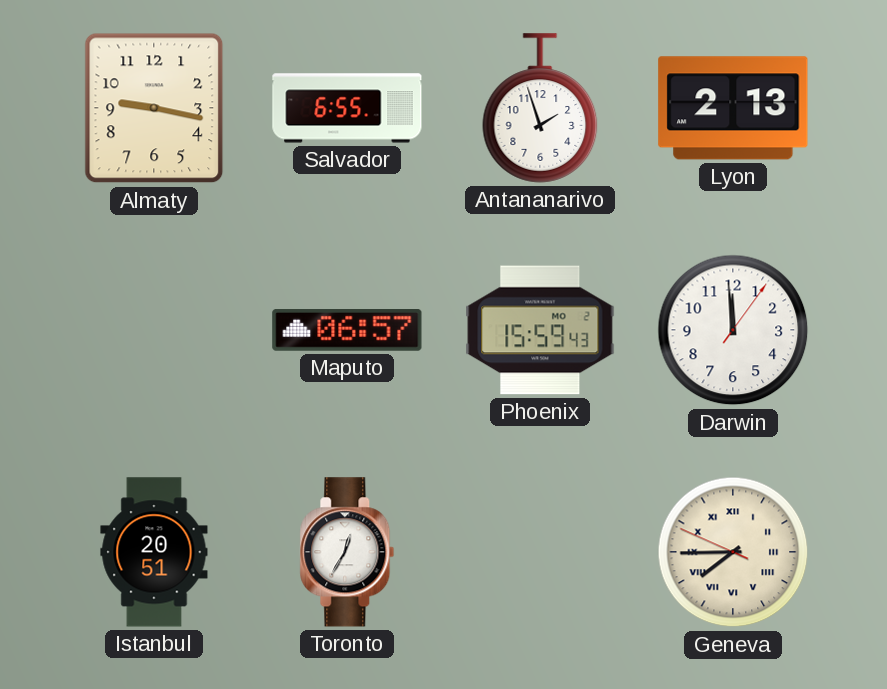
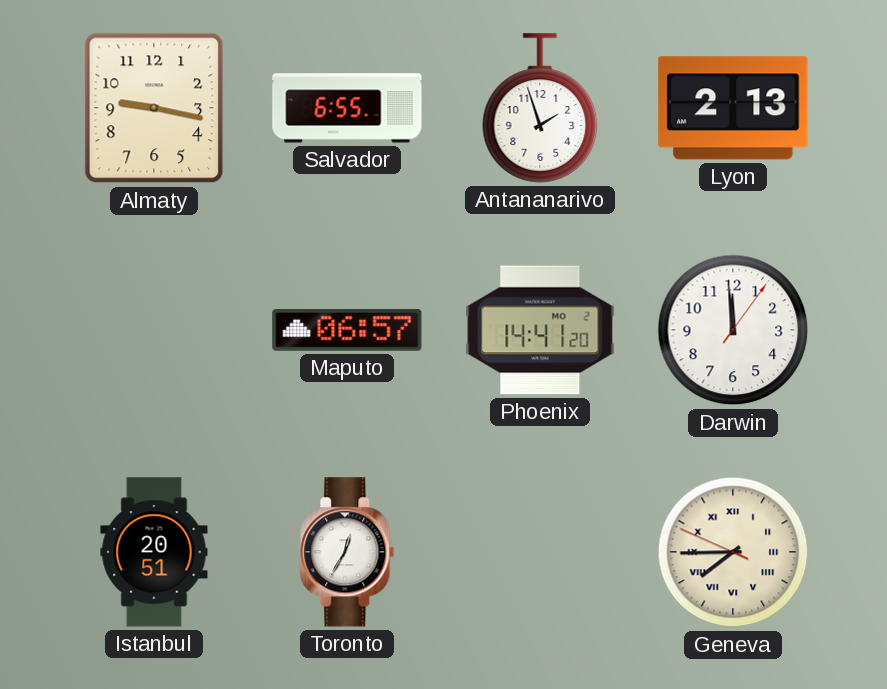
Phoenix: 15:59 -> 14:41
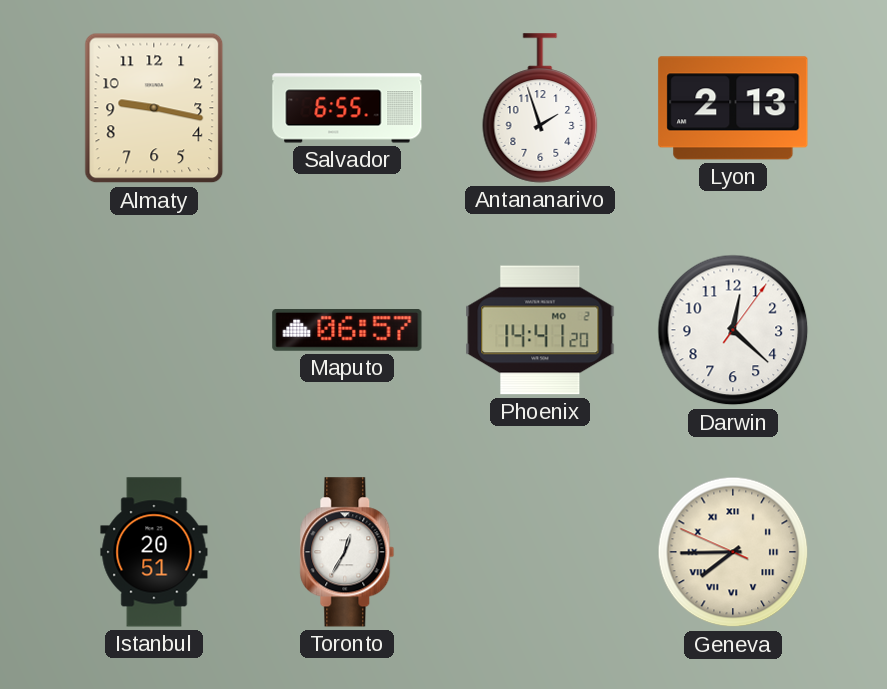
Darwin: 11:59 -> 12:22
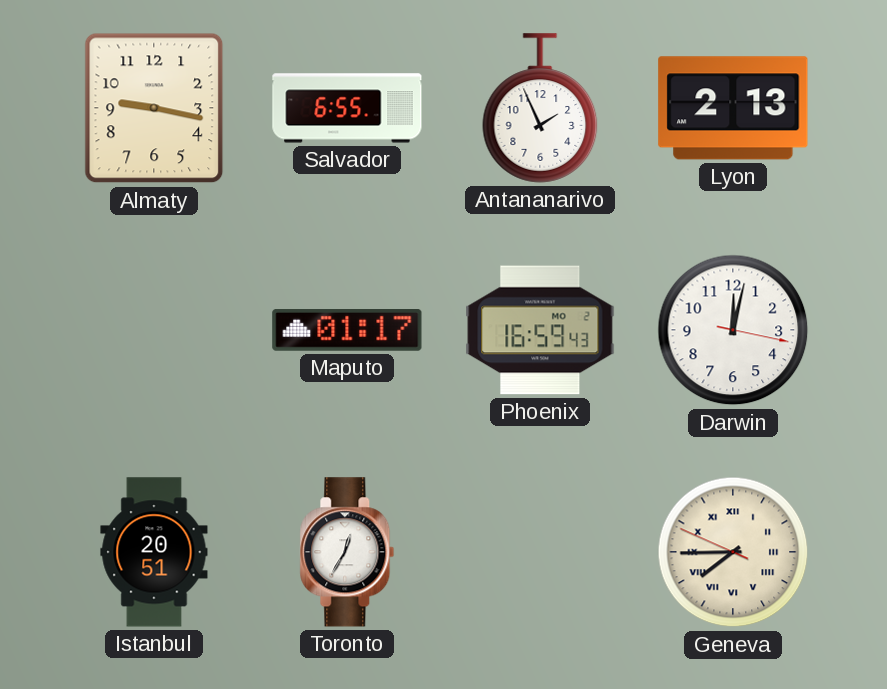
Antananarivo: 1:57 -> 1:56
Maputo: 06:57 -> 01:17
Phoenix: 14:41 -> 16:59
Darwin: 12:22 -> 12:02
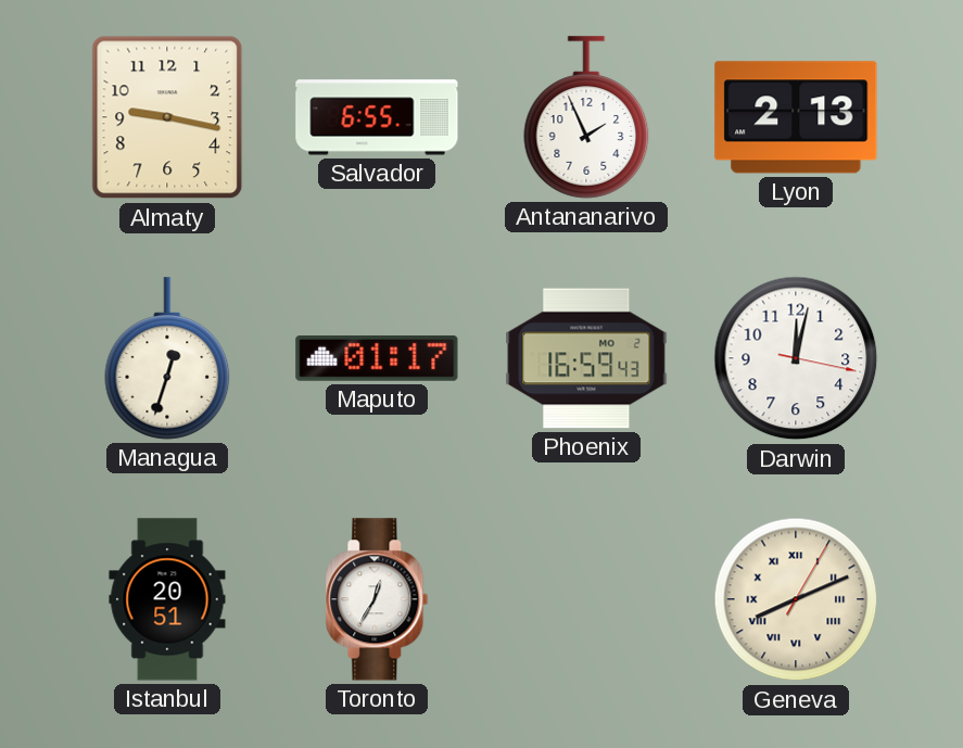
Managua: none -> 12:33
Geneva: 7:44 -> 8:11
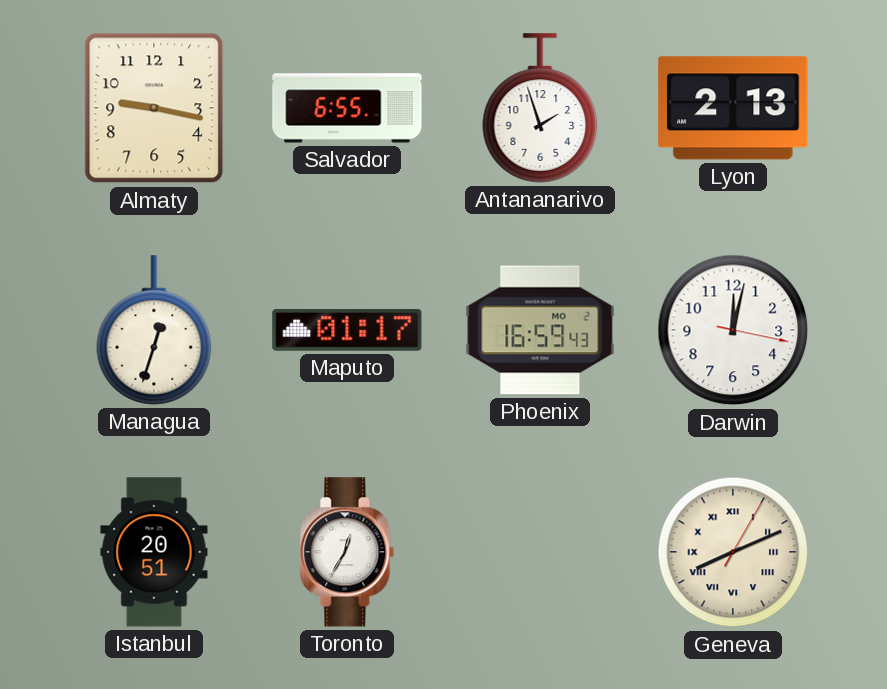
Antananarivo: 1:56 -> 1:57
